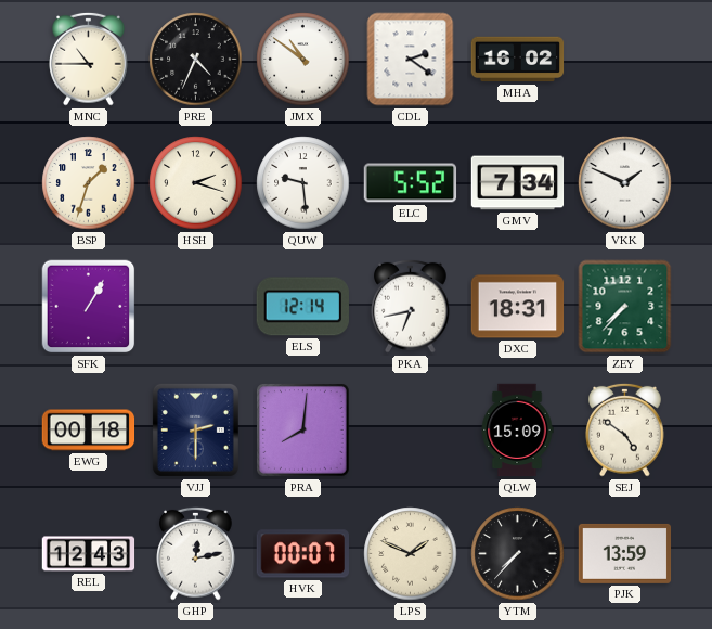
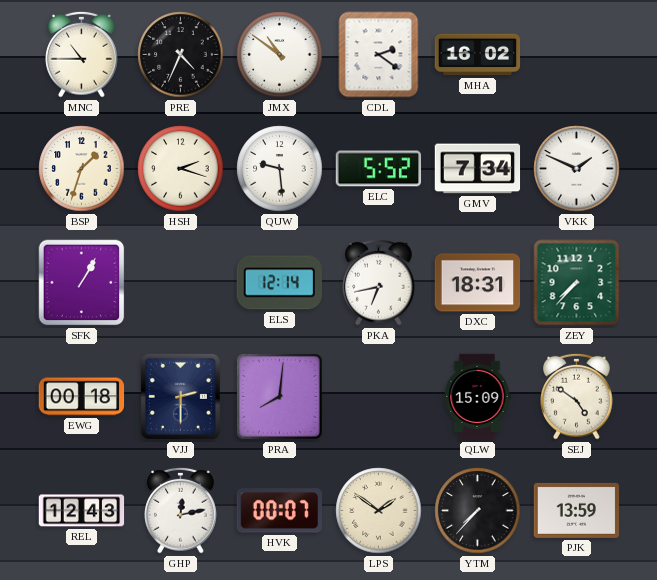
LPS: 1:49 -> 1:51
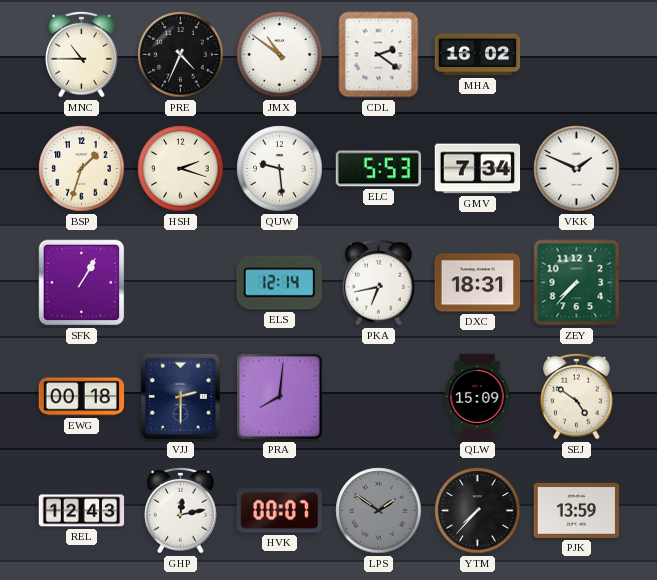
ELC: 5:52 -> 5:53
LPS dial: cream -> grey
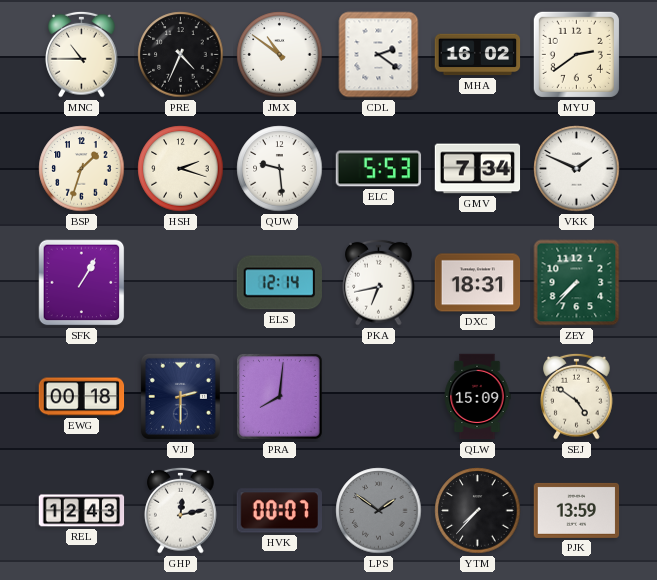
MYU: none -> 2:39
